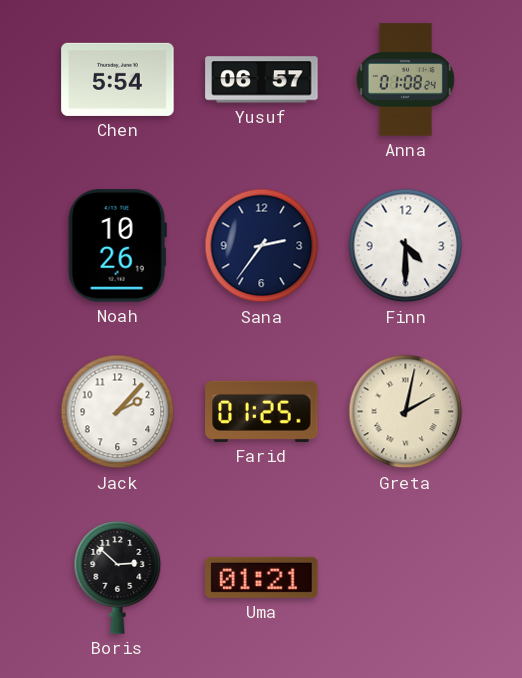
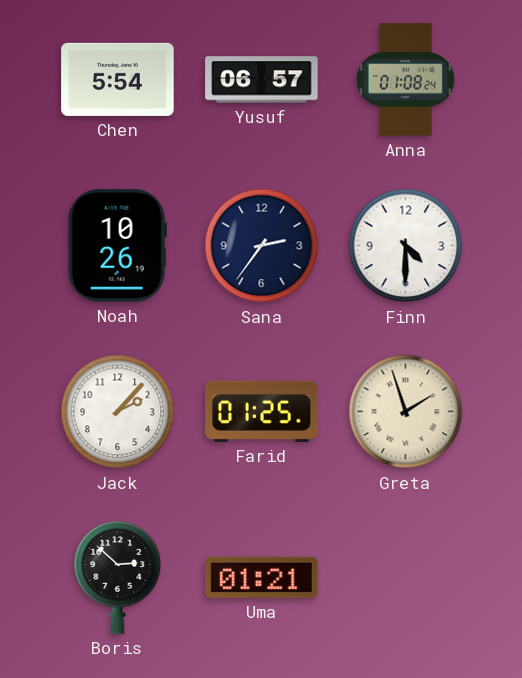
Greta: 2:02 -> 1:57
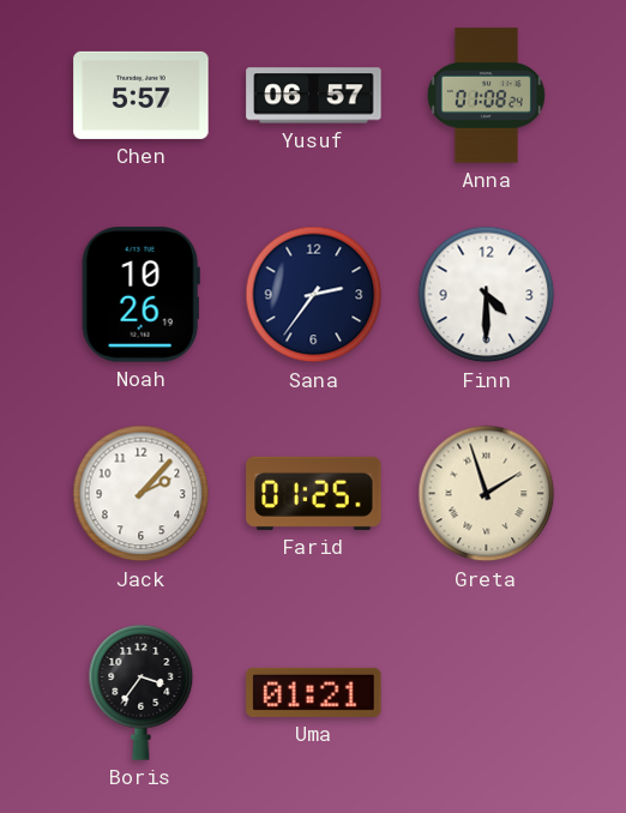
Chen: 5:54 -> 5:57
Boris: 2:52 -> 3:36
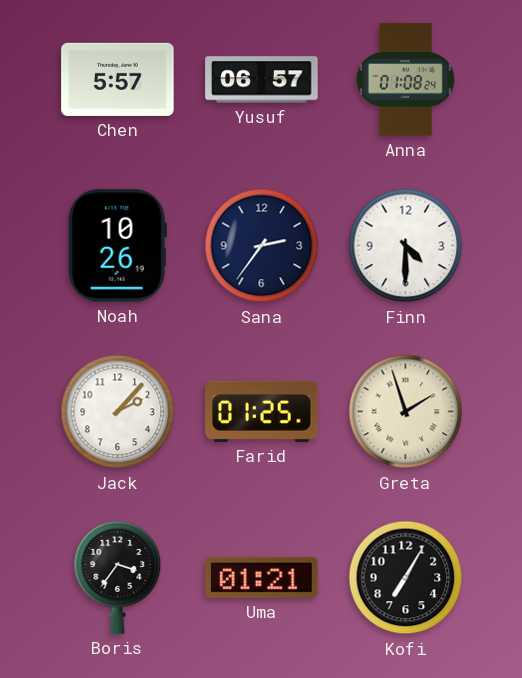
Kofi: none -> 7:05
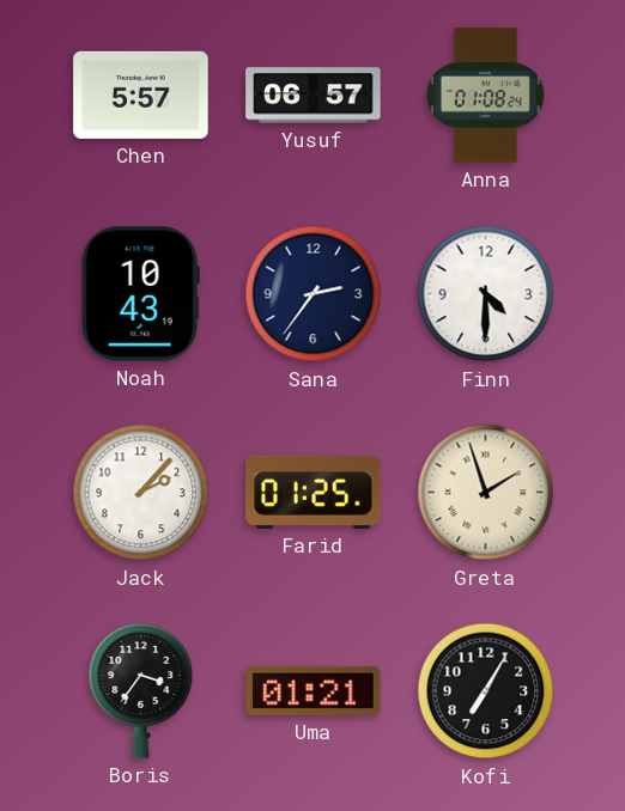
Noah: 10:26 -> 10:43
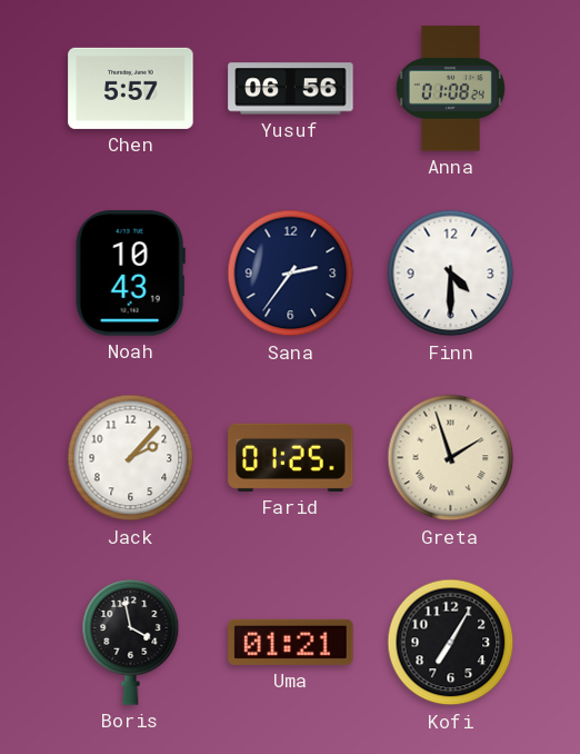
Yusuf: 06:57 -> 06:56
Boris: 3:36 -> 3:58
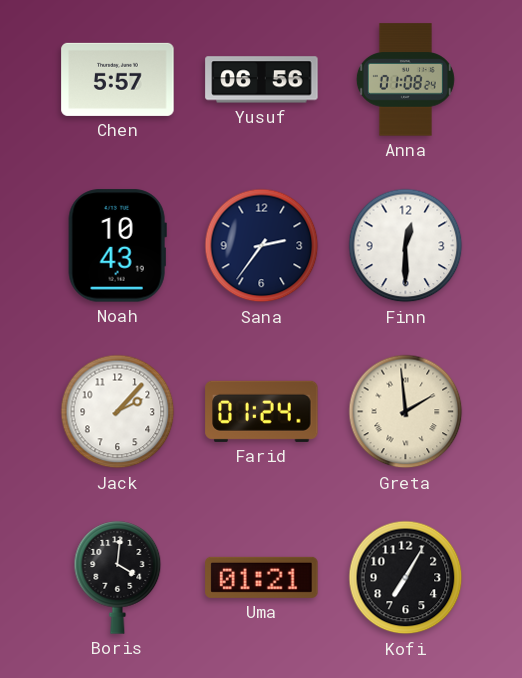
Finn: 4:30 -> 12:30
Farid: 01:25 -> 01:24
Greta: 1:57 -> 1:59
Boris: 3:58 -> 4:01
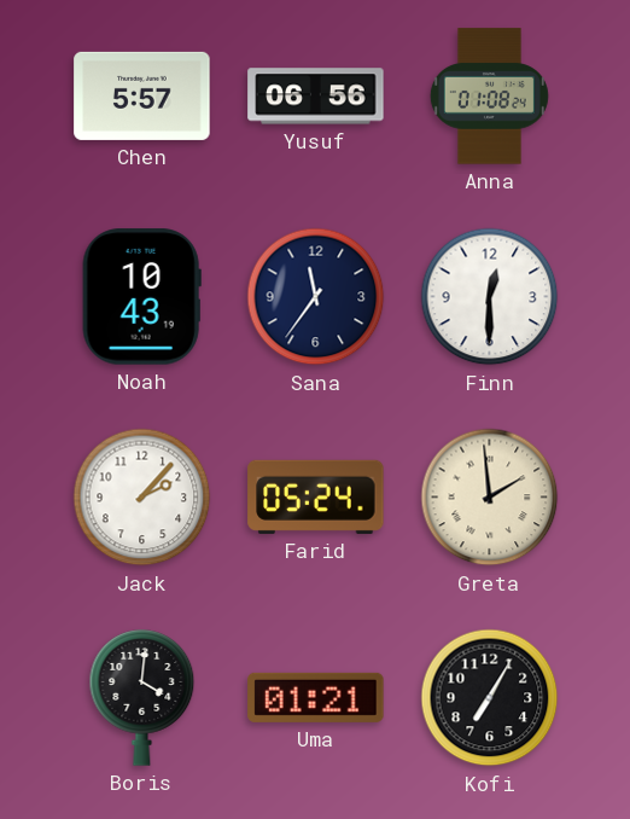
Sana: 2:36 -> 11:36
Farid: 01:24 -> 05:24
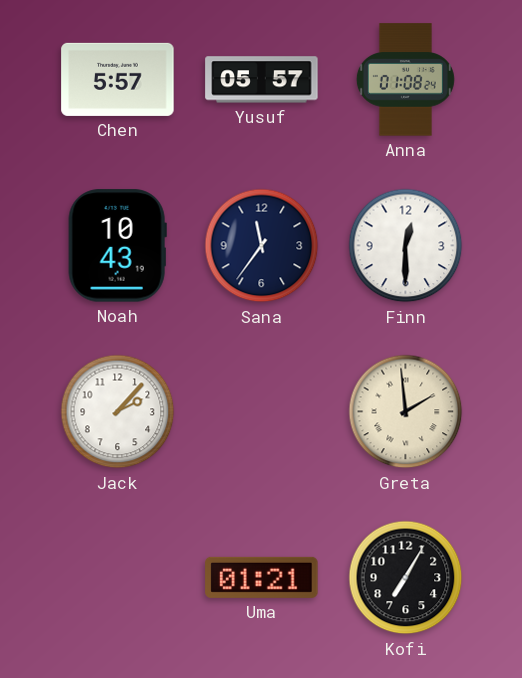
Yusuf: 06:56 -> 05:57
Farid: 05:24 -> none
Boris: 4:01 -> none
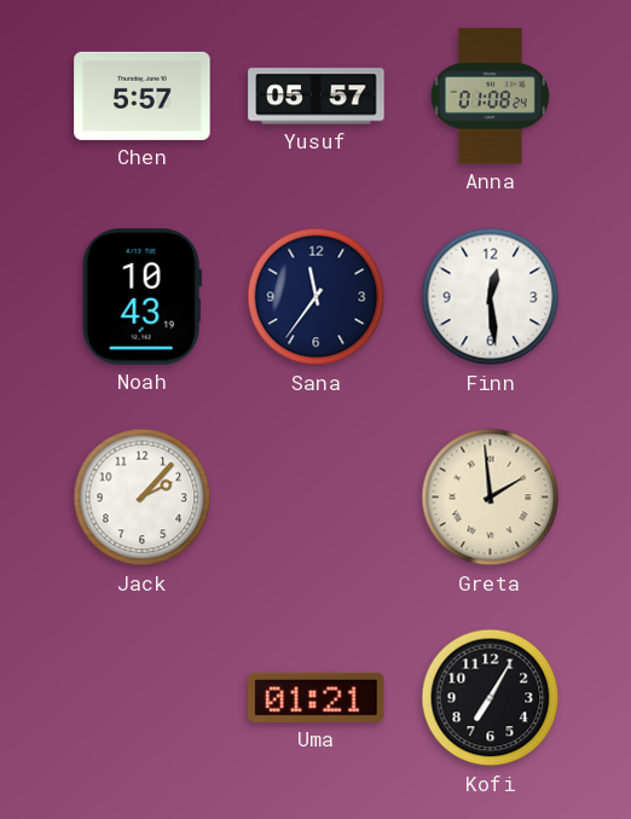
Finn: 12:30 -> 12:29
